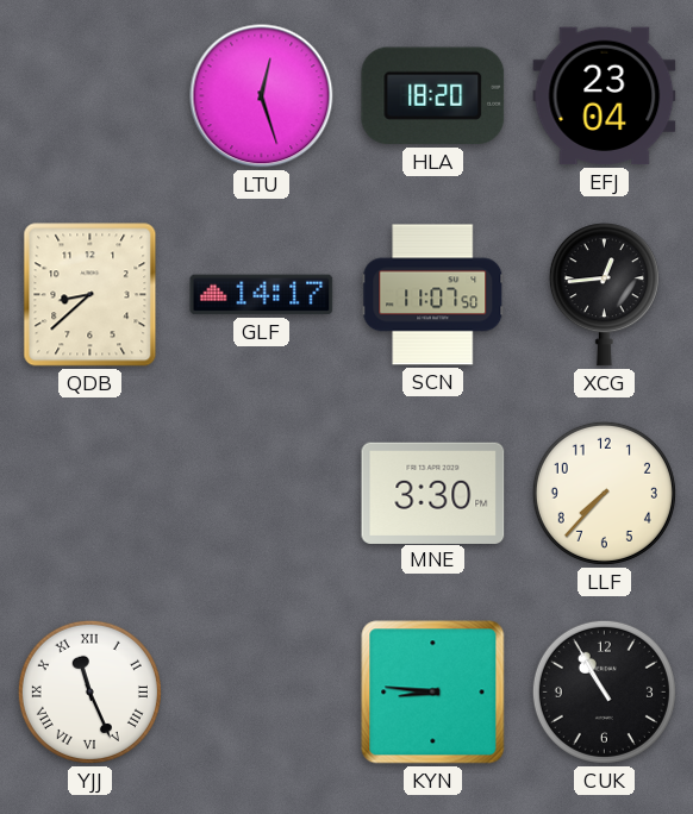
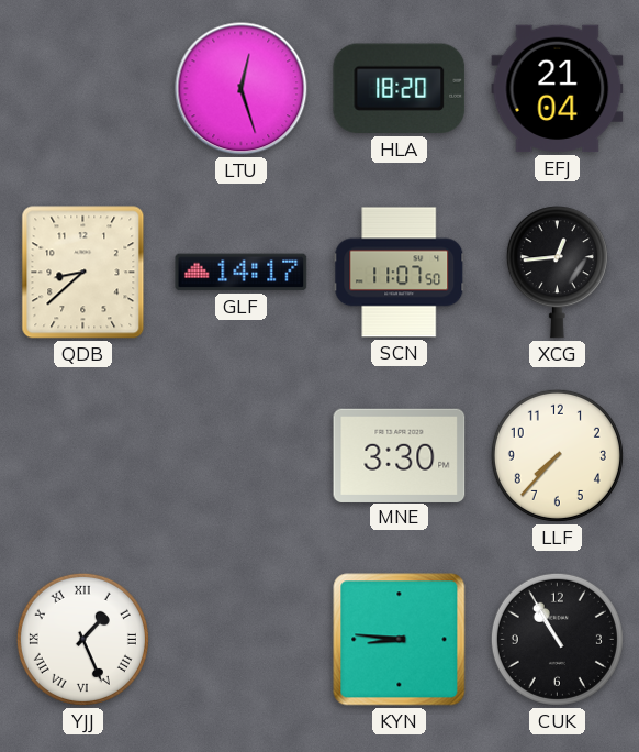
EFJ: 23:04 -> 21:04
YJJ: 11:26 -> 1:26
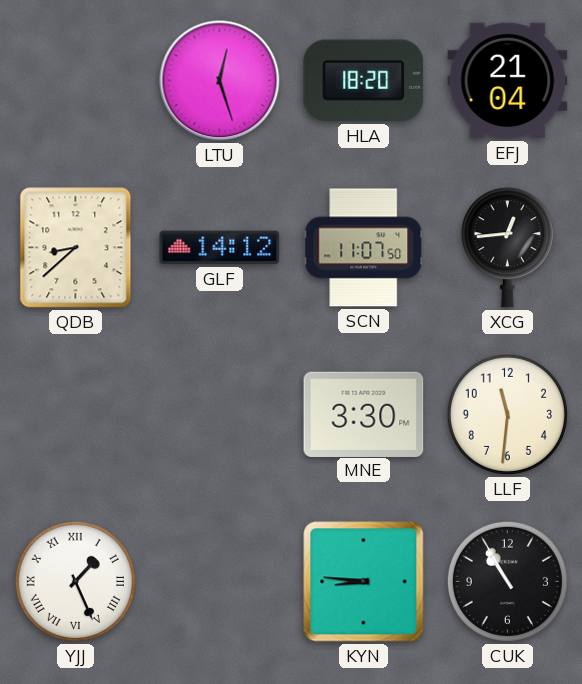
GLF: 14:17 -> 14:12
LLF: 7:37 -> 11:31
